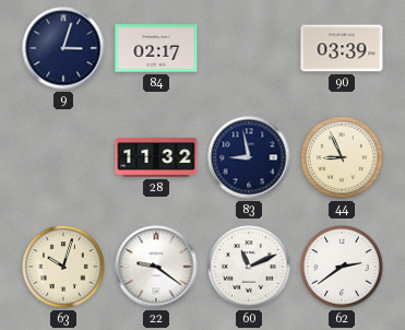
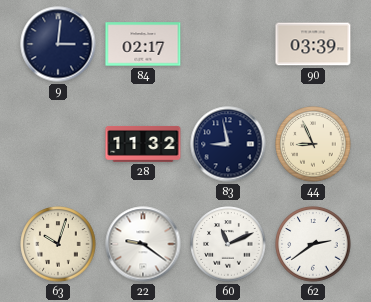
9: 3:03 -> 3:01
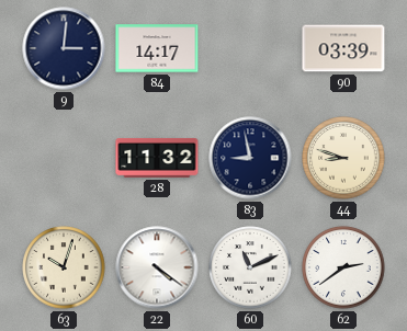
84: 02:17 -> 14:17
44: 8:56 -> 8:48
22: 9:21 -> 4:21
